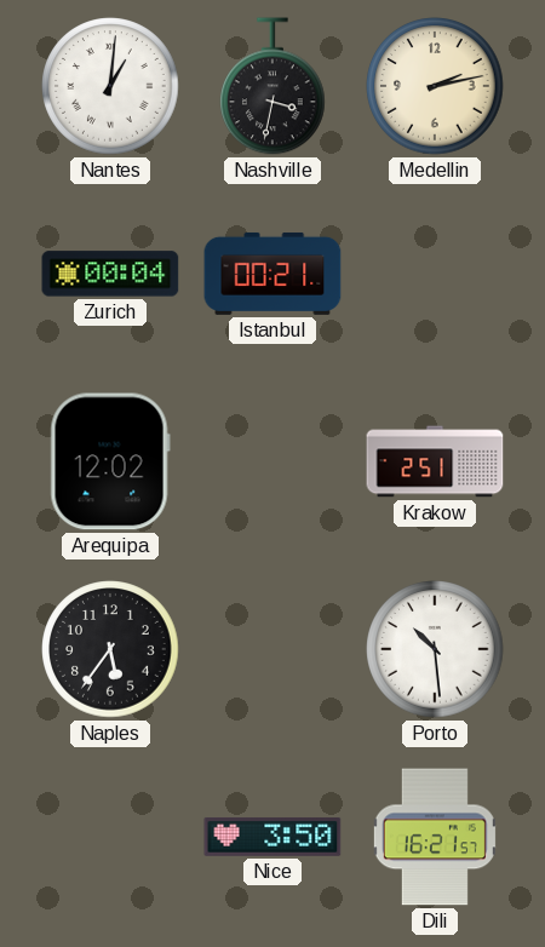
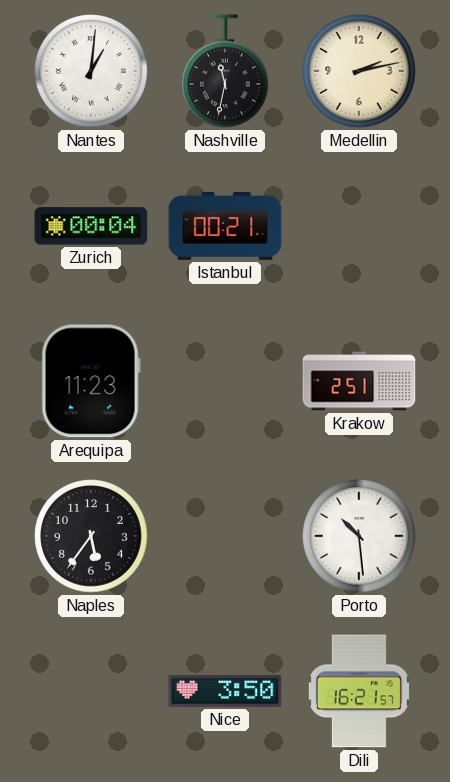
Nashville: 3:32 -> 11:32
Arequipa: 12:02 -> 11:23
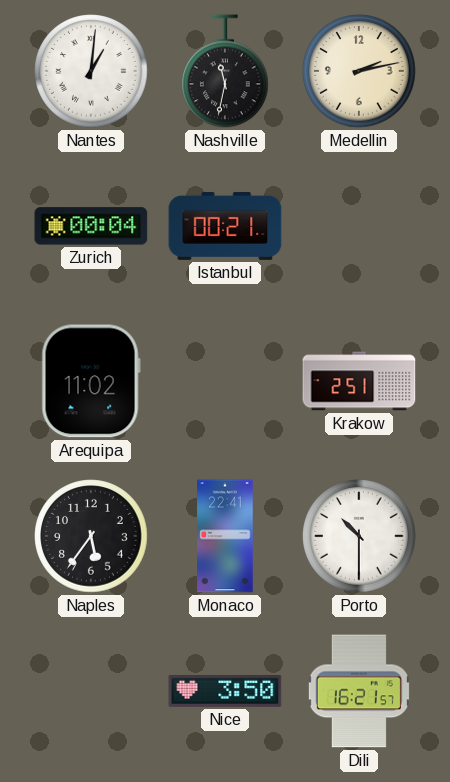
Arequipa: 11:23 -> 11:02
Monaco: none -> 22:41
Porto: 10:29 -> 10:30
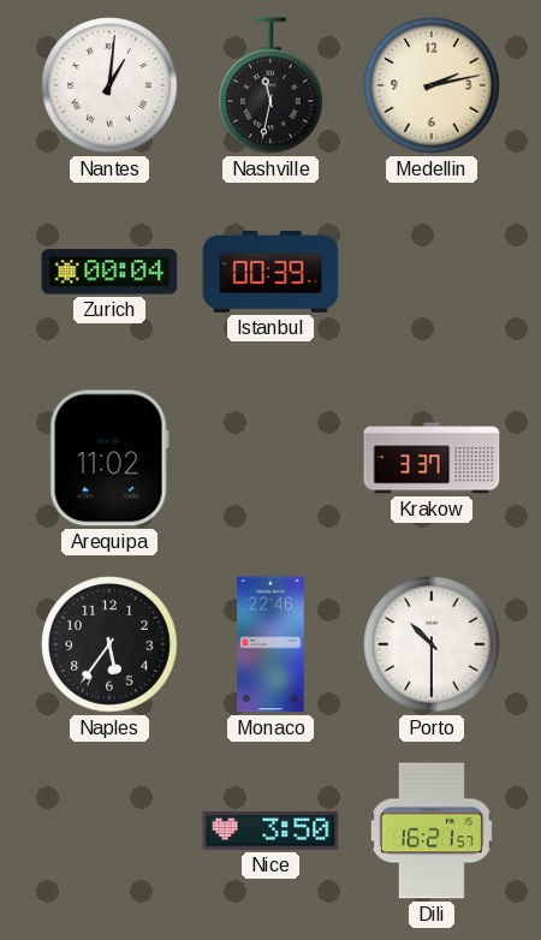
Istanbul: 00:21 -> 00:39
Krakow: 2:51 -> 3:37
Monaco: 22:41 -> 22:46
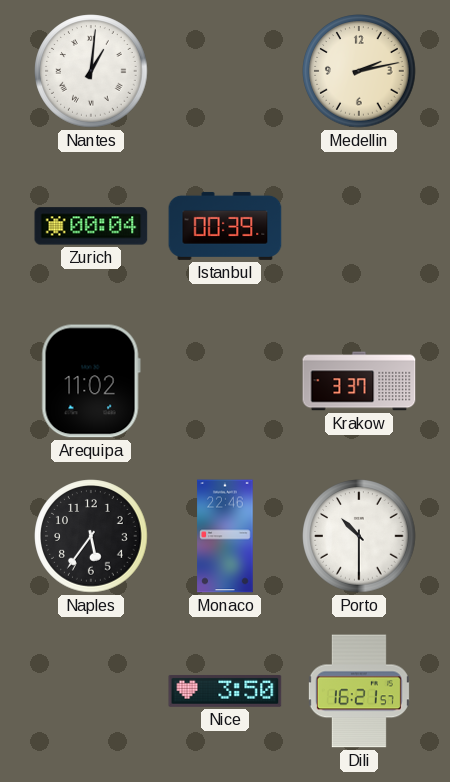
Nashville: 11:32 -> none
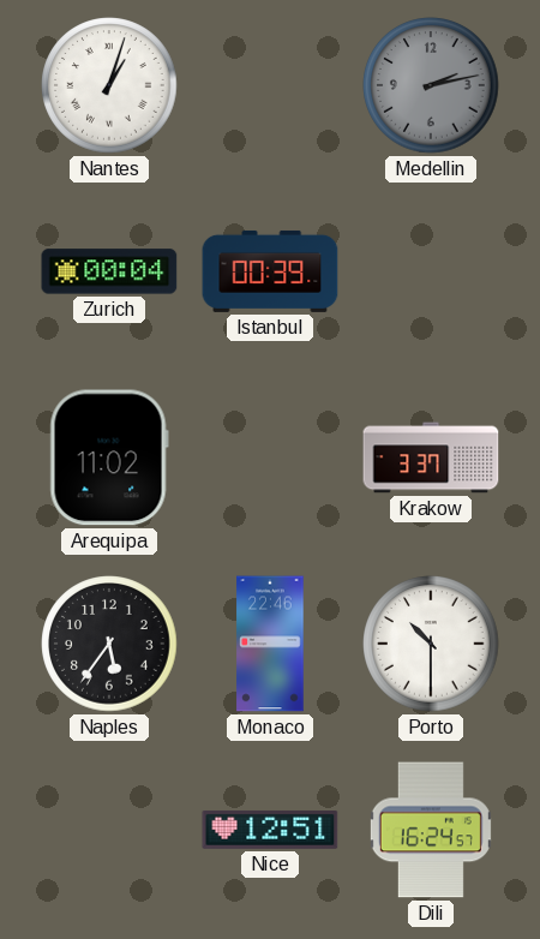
Nantes: 1:01 -> 1:03
Medellin dial: cream -> grey
Nice: 3:50 -> 12:51
Dili: 16:21 -> 16:24
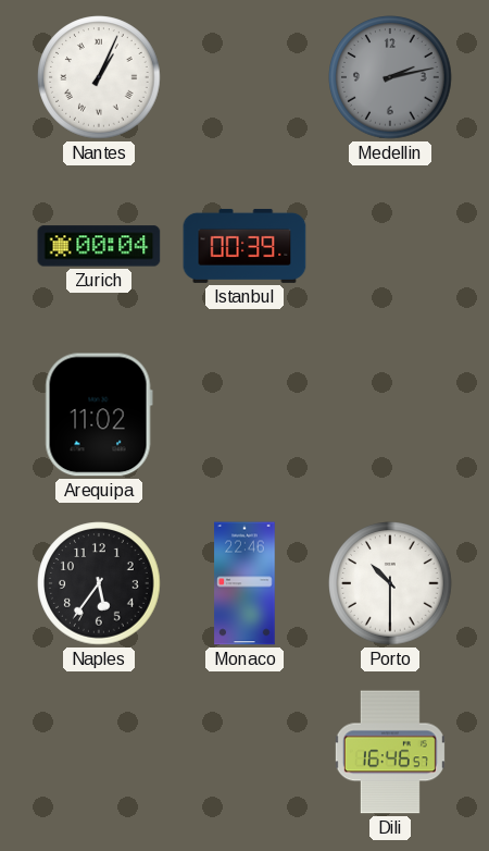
Nantes: 1:03 -> 1:04
Krakow: 3:37 -> none
Nice: 12:51 -> none
Dili: 16:24 -> 16:46
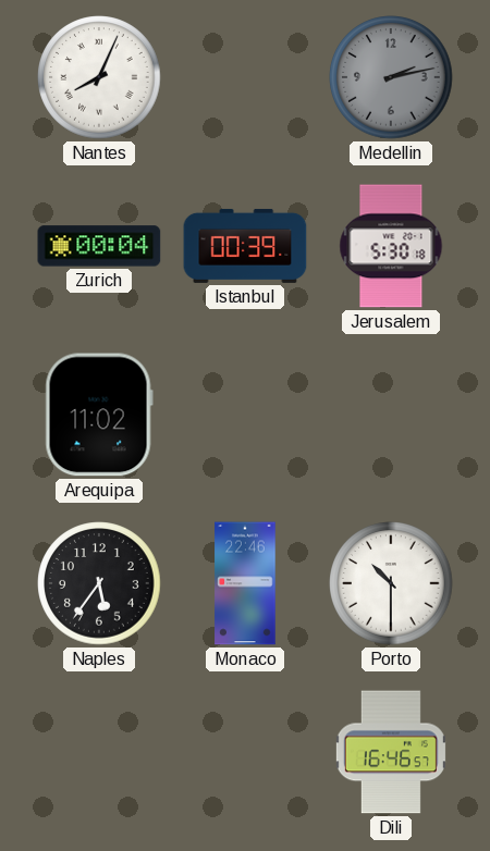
Nantes: 1:04 -> 8:04
Jerusalem: none -> 5:30
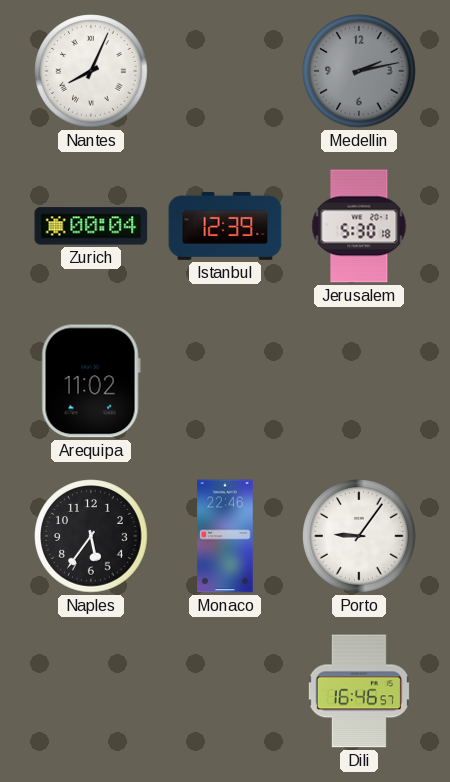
Istanbul: 00:39 -> 12:39
Porto: 10:30 -> 9:06
